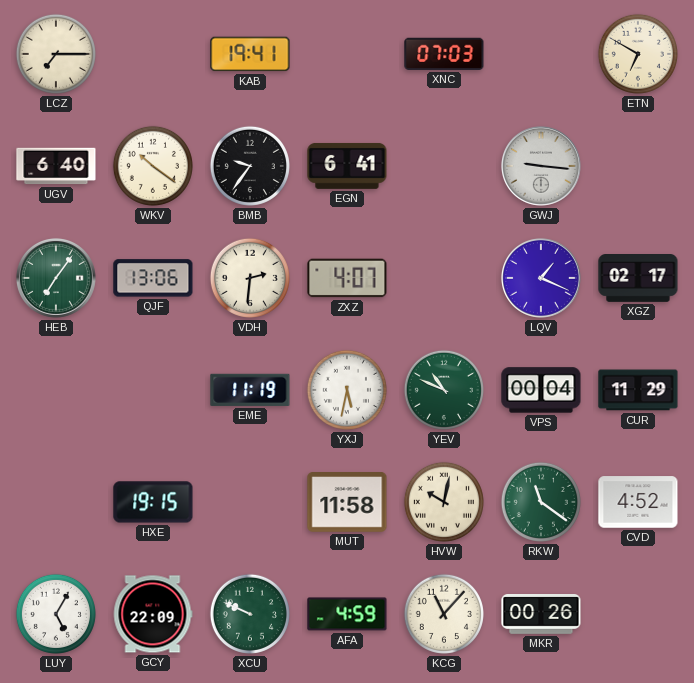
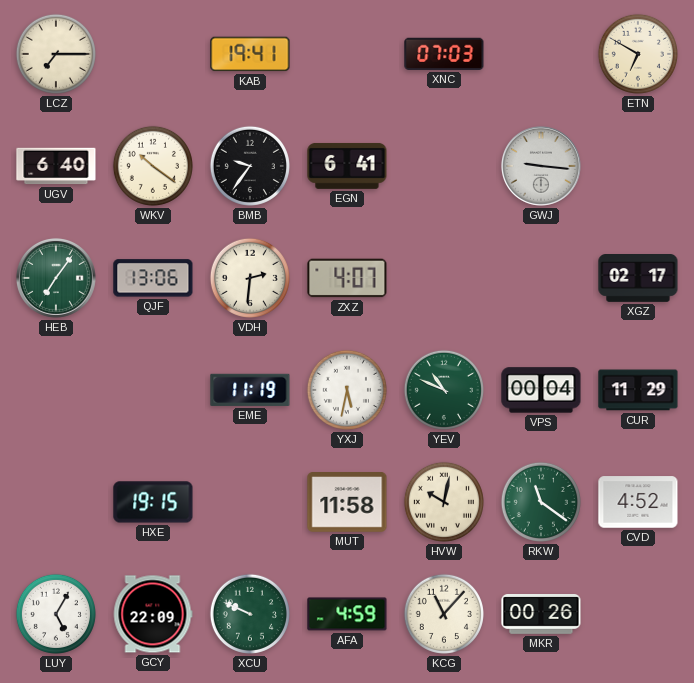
LQV: 1:19 -> none
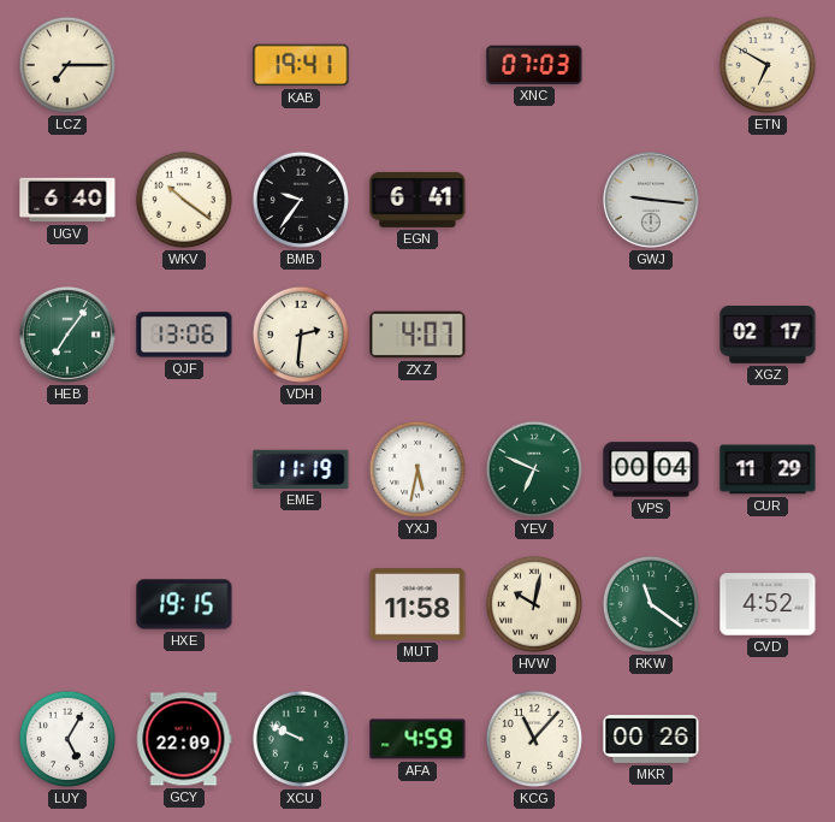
YEV: 10:49 -> 6:49
